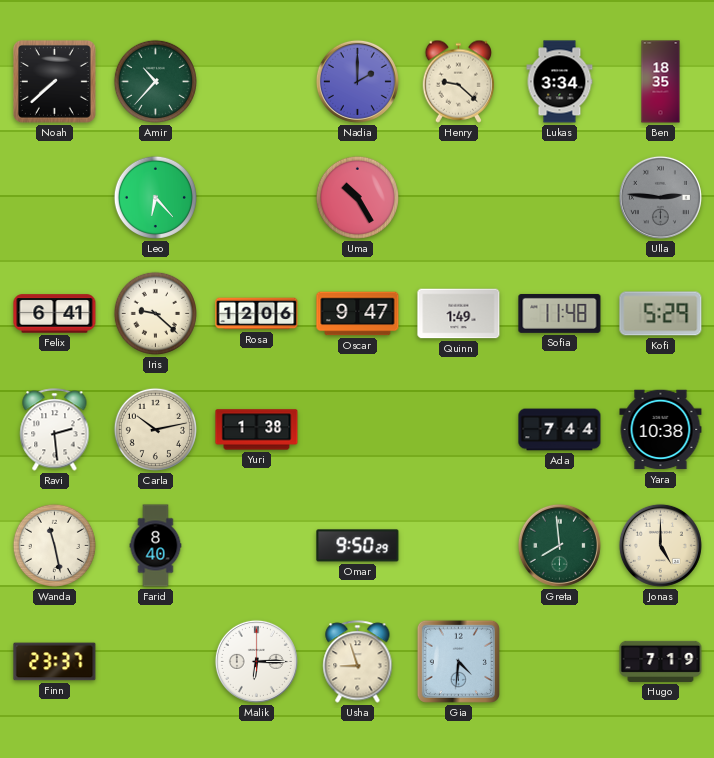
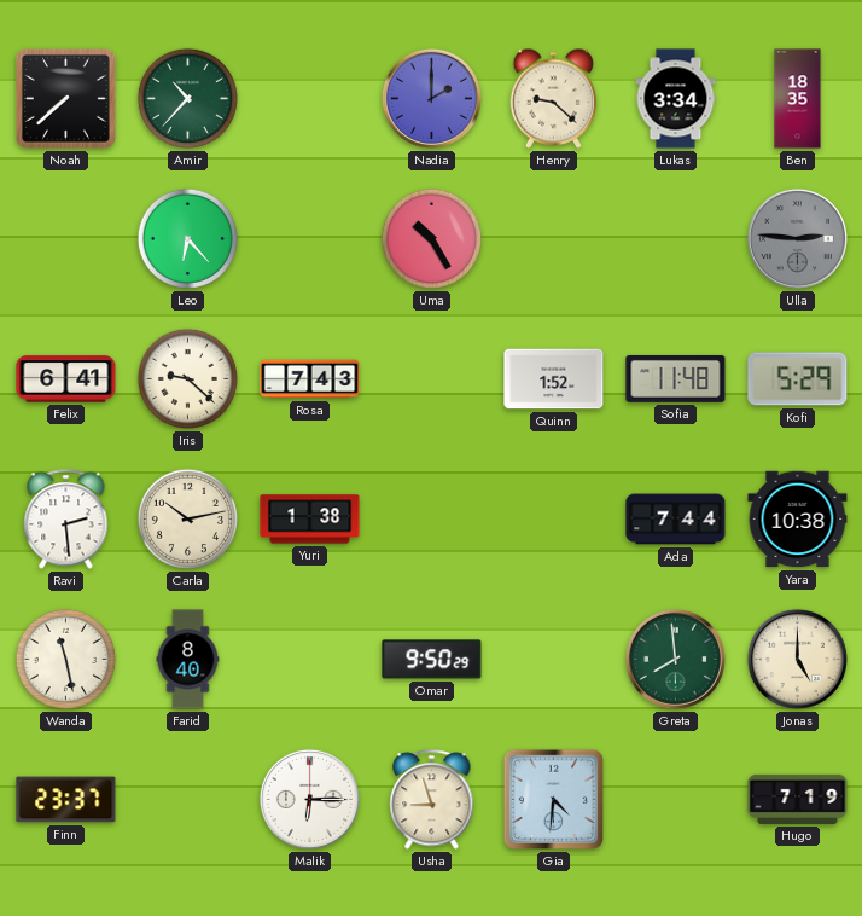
Rosa: 12:06 -> 7:43
Oscar: 9:47 -> none
Quinn: 1:49 -> 1:52
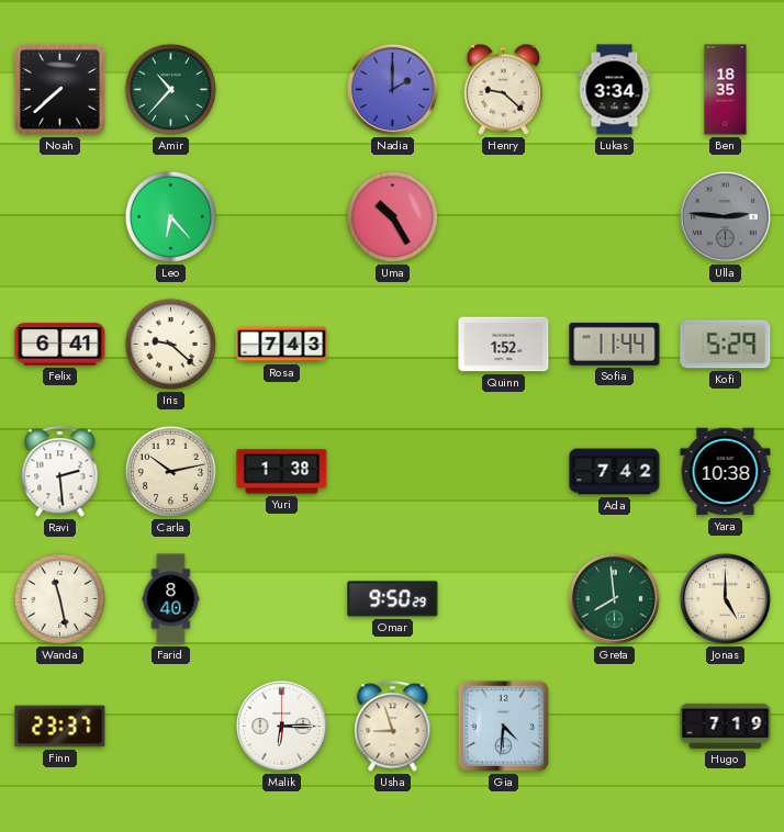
Sofia: 11:48 -> 11:44
Ada: 7:44 -> 7:42
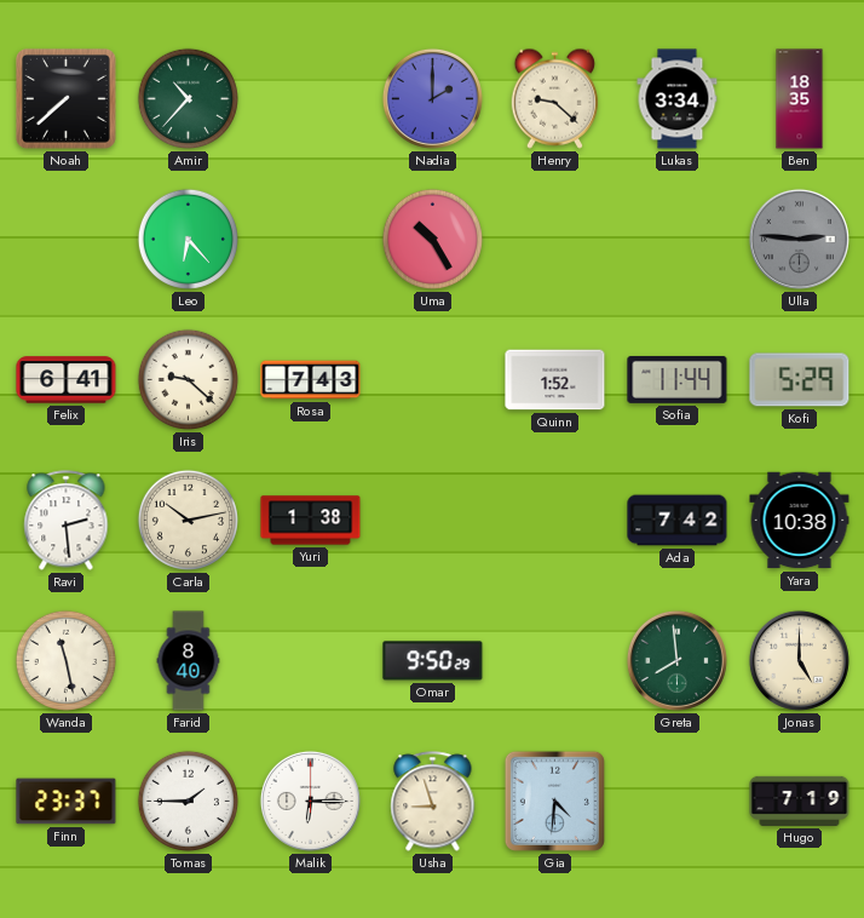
Tomas: none -> 1:45
